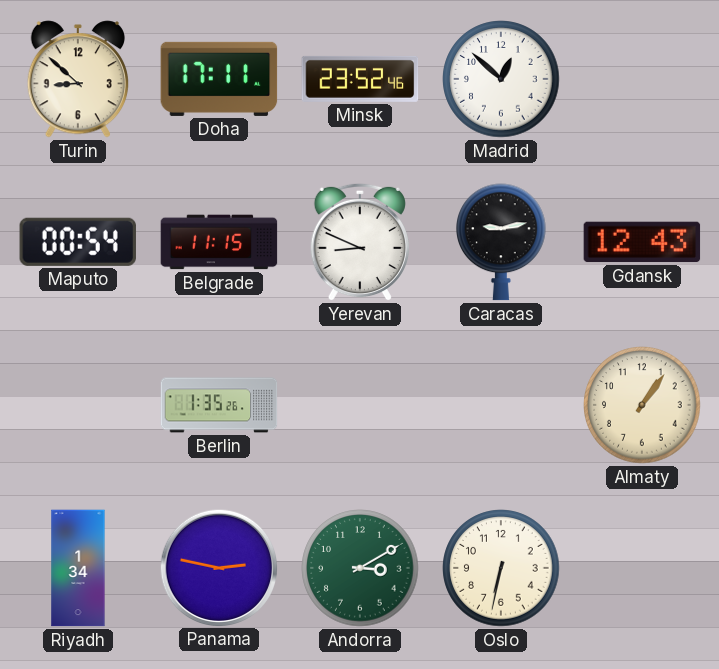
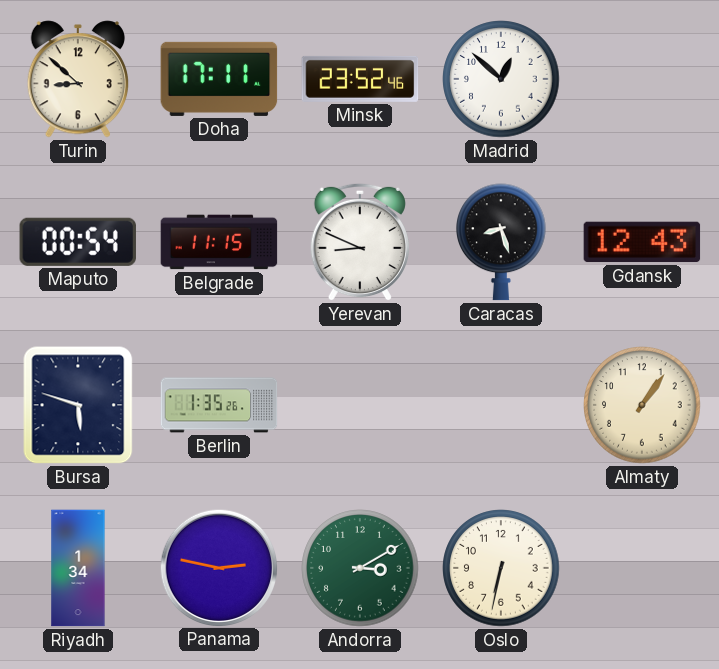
Caracas: 9:13 -> 8:27
Bursa: none -> 5:48
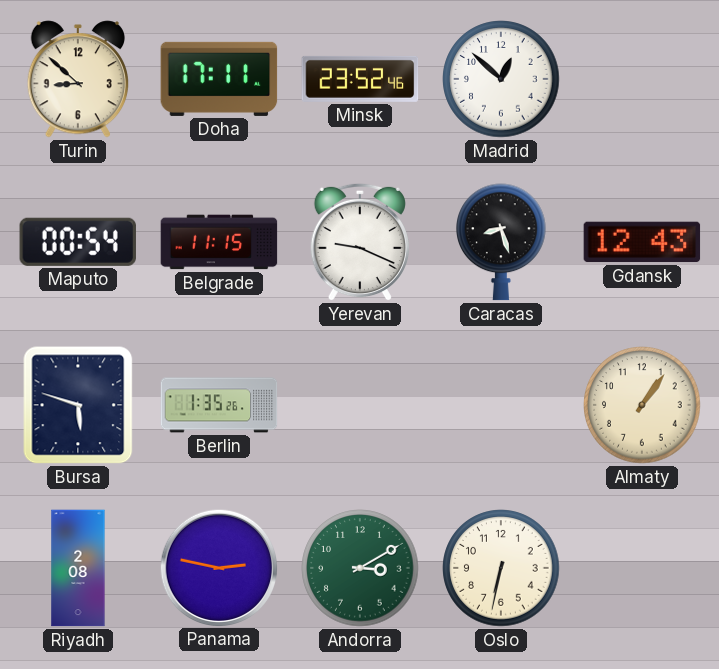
Yerevan: 8:49 -> 9:19
Riyadh: 1:34 -> 2:08
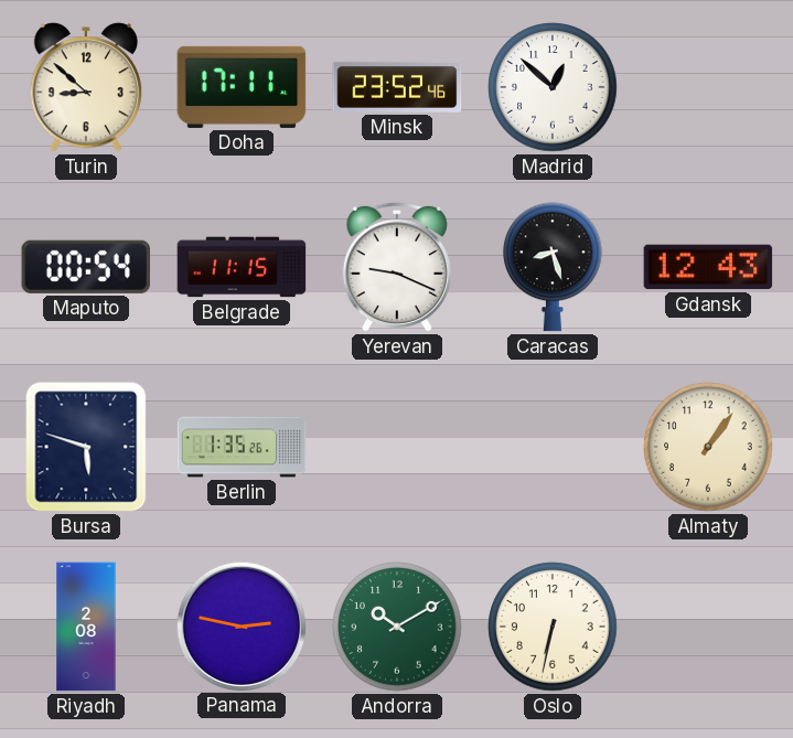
Andorra: 3:10 -> 10:10
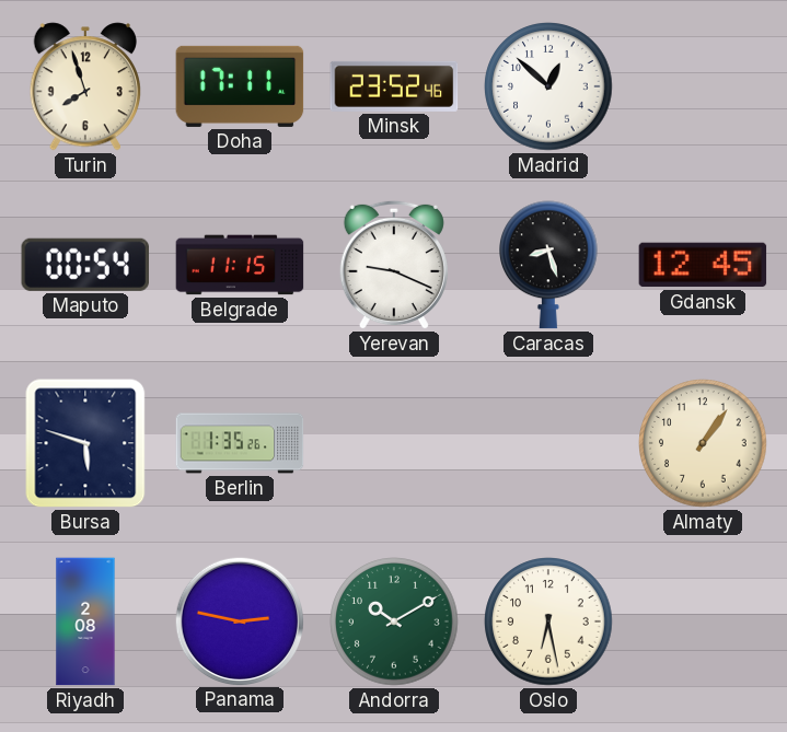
Turin: 8:52 -> 7:57
Gdansk: 12:43 -> 12:45
Oslo: 6:32 -> 6:28
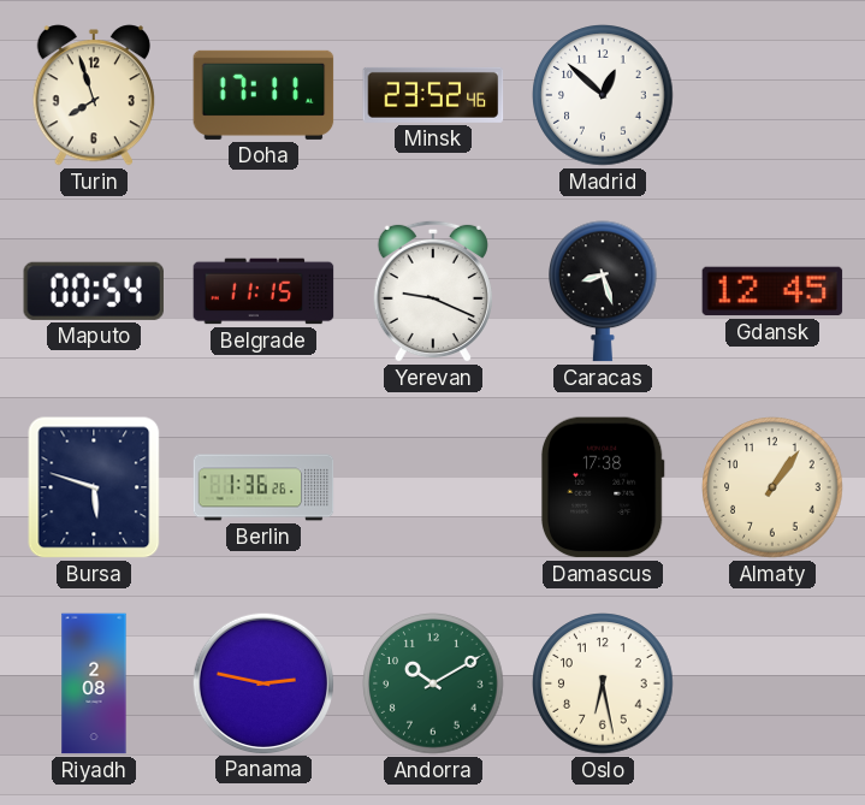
Berlin: 1:35 -> 1:36
Damascus: none -> 17:38
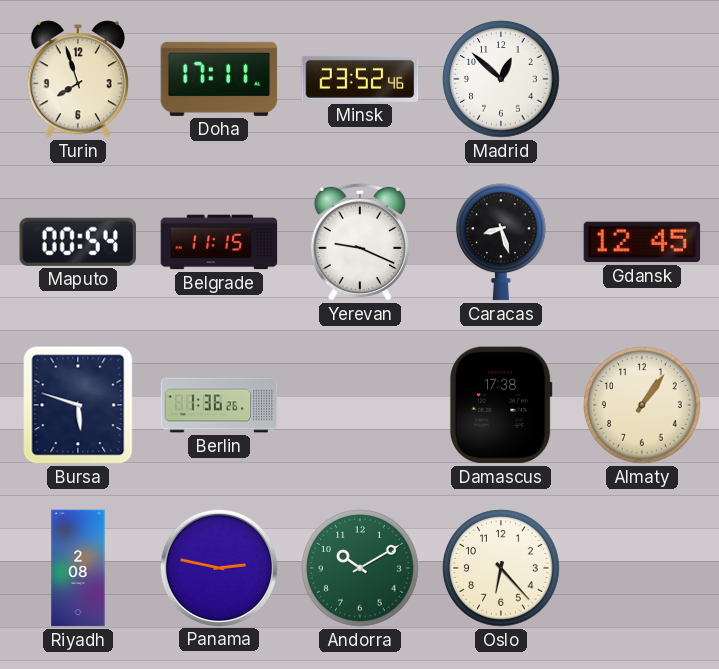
Oslo: 6:28 -> 6:23
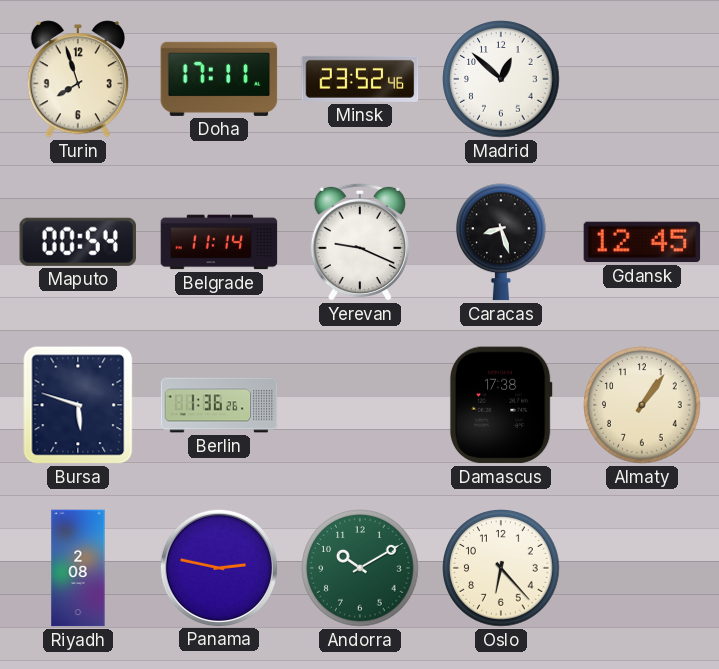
Belgrade: 11:15 -> 11:14
